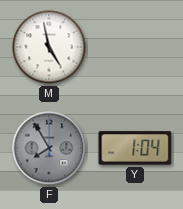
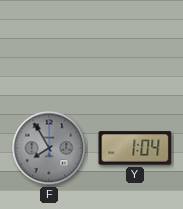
M: 4:58 -> none
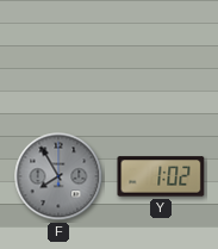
Y: 1:04 -> 1:02
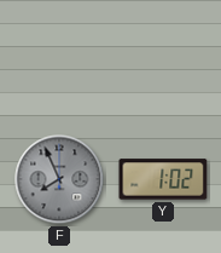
F: 7:55 -> 7:56
